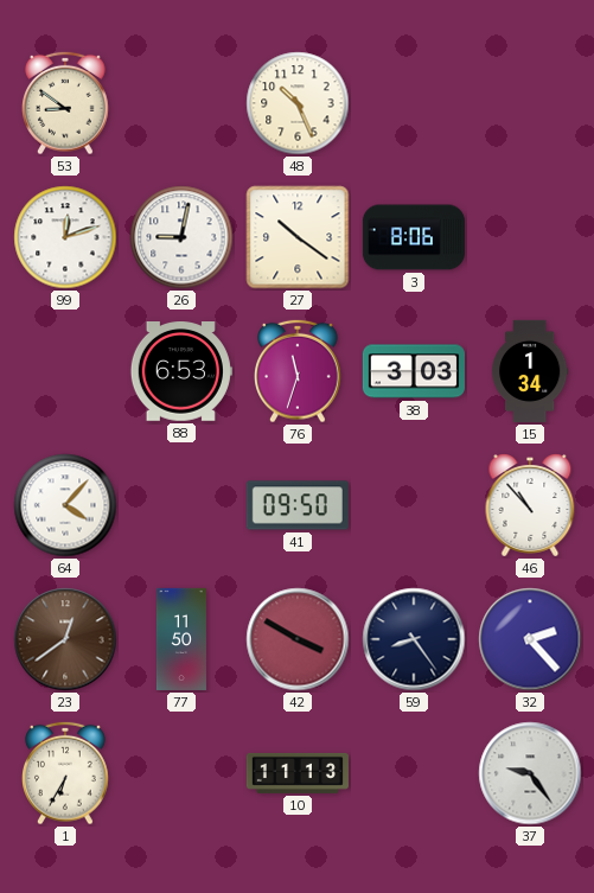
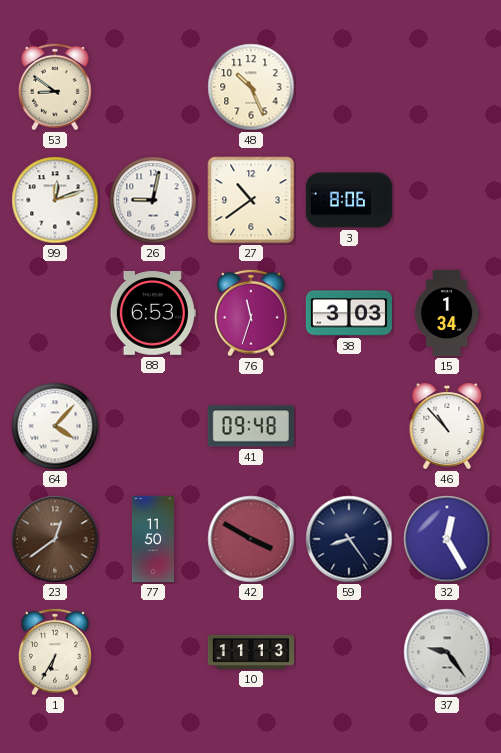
27: 10:21 -> 10:39
41: 09:50 -> 09:48
32: 2:23 -> 12:25
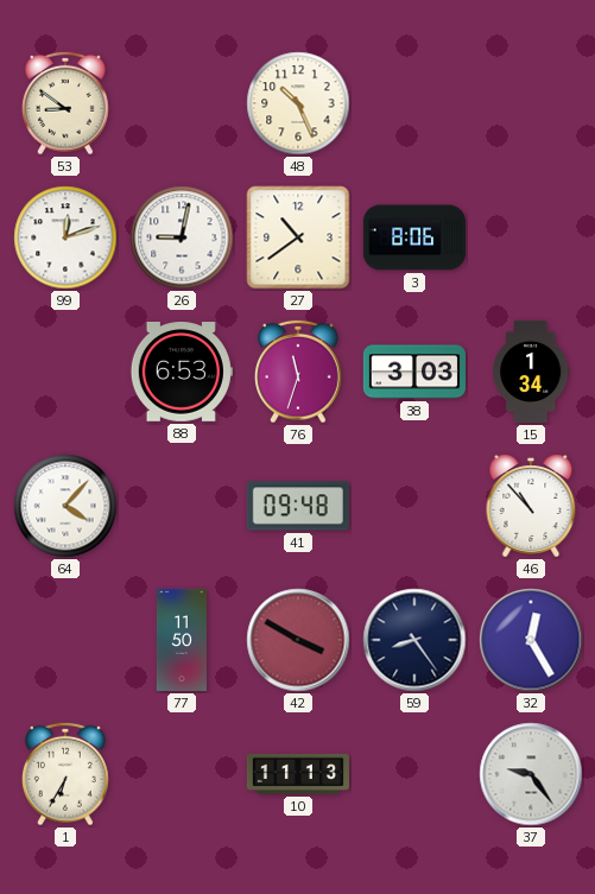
23: 12:39 -> none
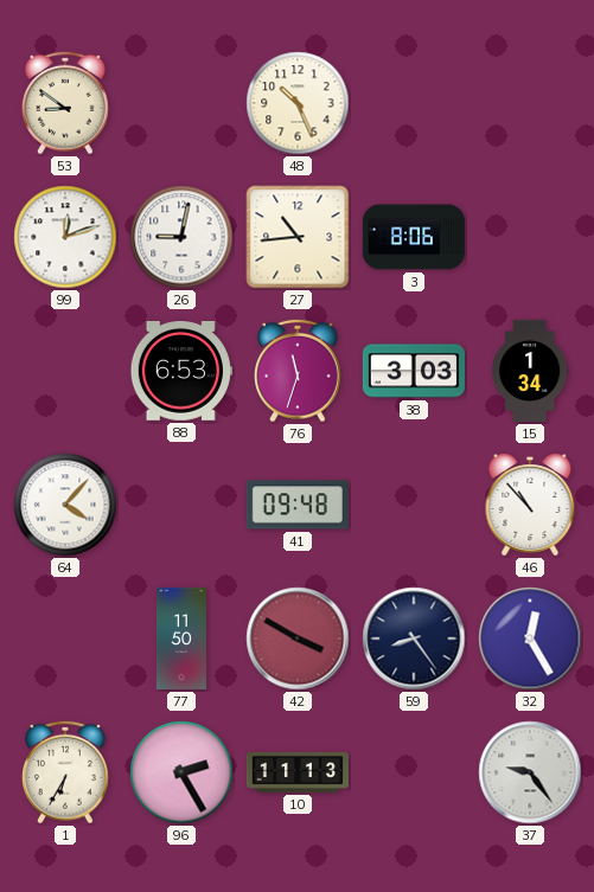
27: 10:39 -> 10:44
96: none -> 2:25
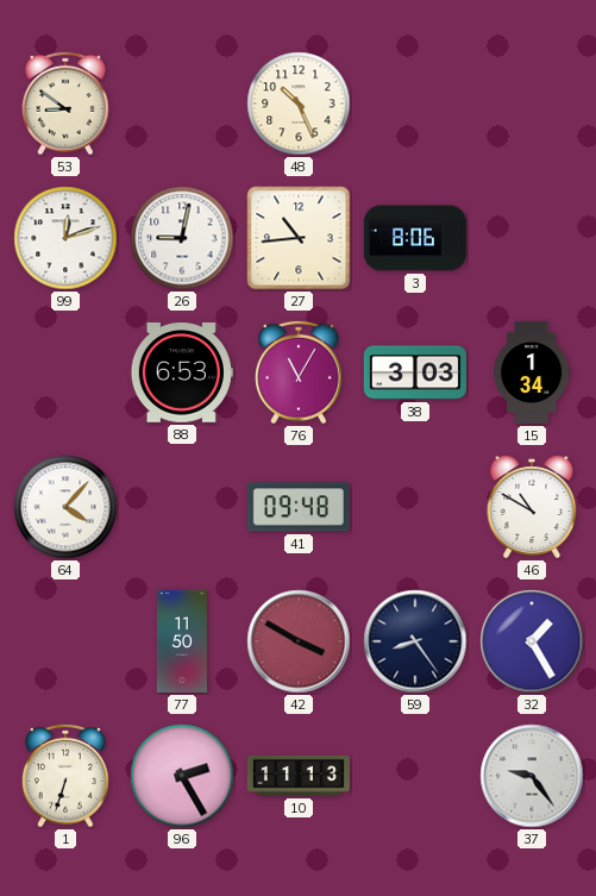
76: 11:33 -> 11:05
46: 10:53 -> 10:50
32: 12:25 -> 1:25
1: 6:35 -> 6:33
